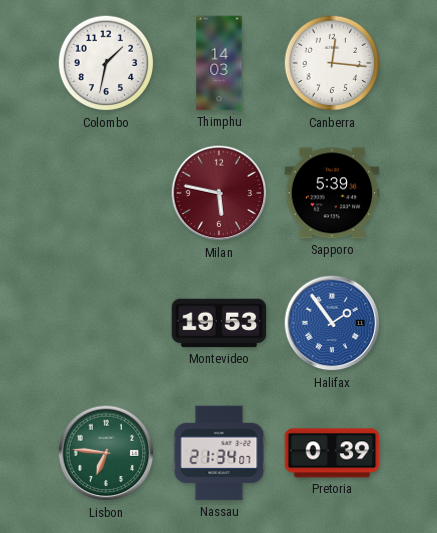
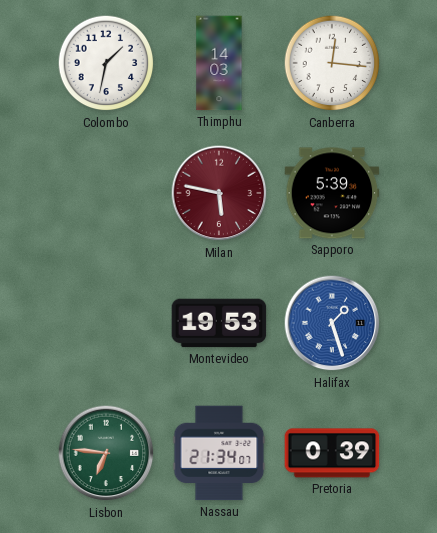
Halifax: 1:54 -> 1:27
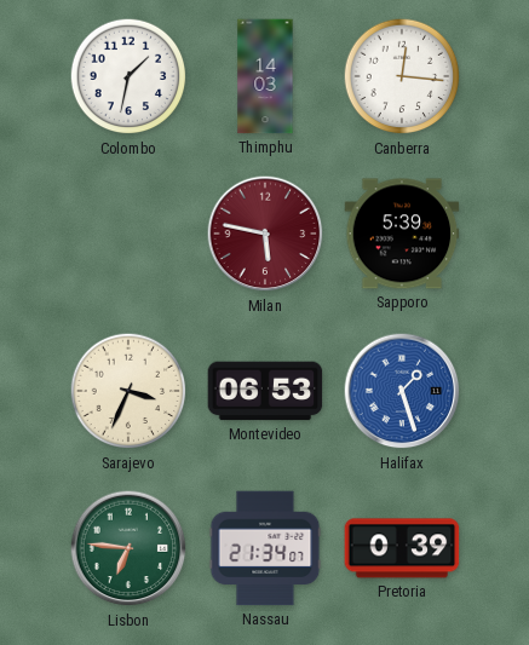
Sarajevo: none -> 3:34
Montevideo: 19:53 -> 06:53
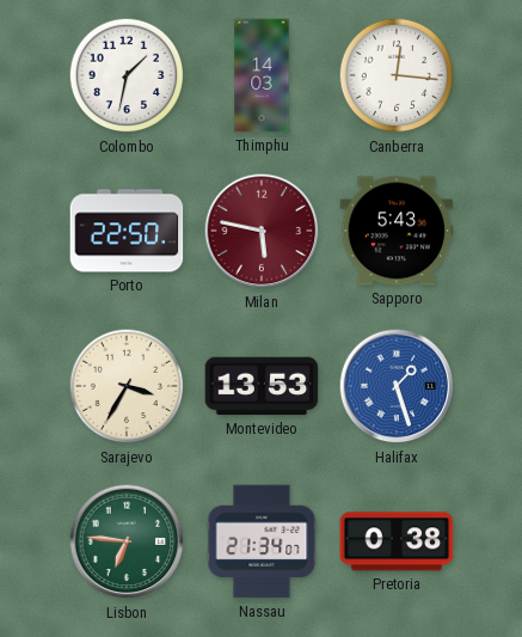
Porto: none -> 22:50
Sapporo: 5:39 -> 5:43
Sarajevo: 3:34 -> 3:35
Montevideo: 06:53 -> 13:53
Pretoria: 0:39 -> 0:38
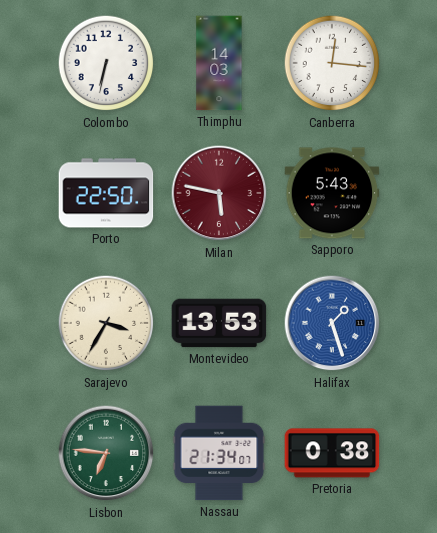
Colombo: 1:32 -> 6:32
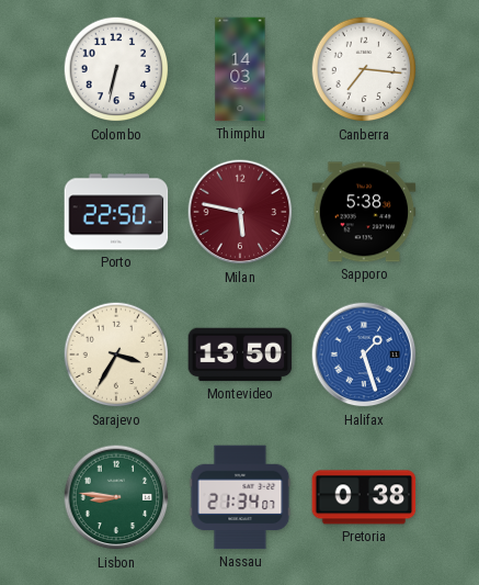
Canberra: 12:16 -> 7:16
Sapporo: 5:43 -> 5:38
Montevideo: 13:53 -> 13:50
Lisbon: 6:46 -> 8:46
